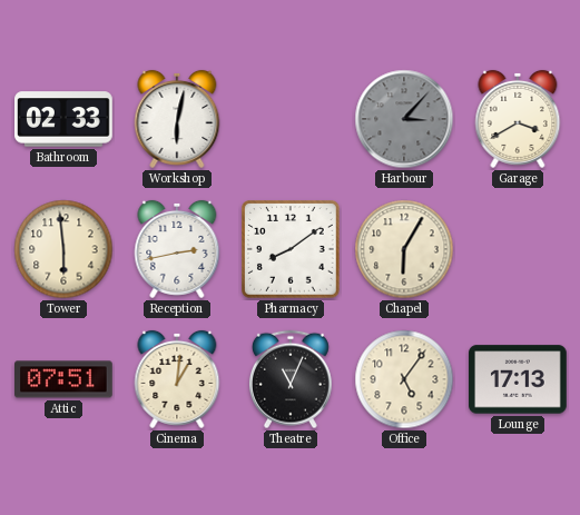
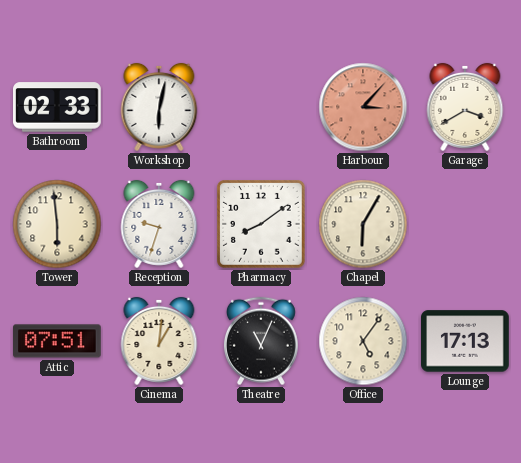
Harbour dial: grey -> salmon
Reception: 2:43 -> 9:33
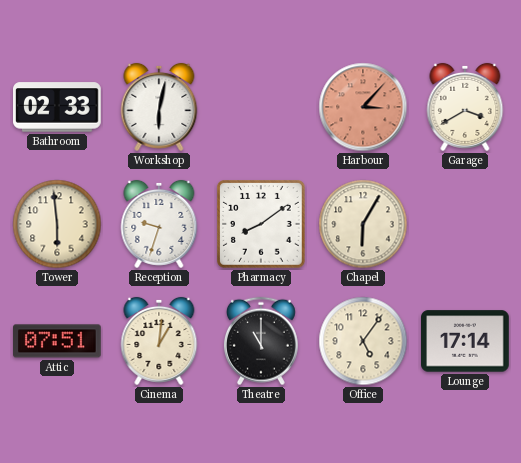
Theatre: 11:04 -> 11:00
Lounge: 17:13 -> 17:14
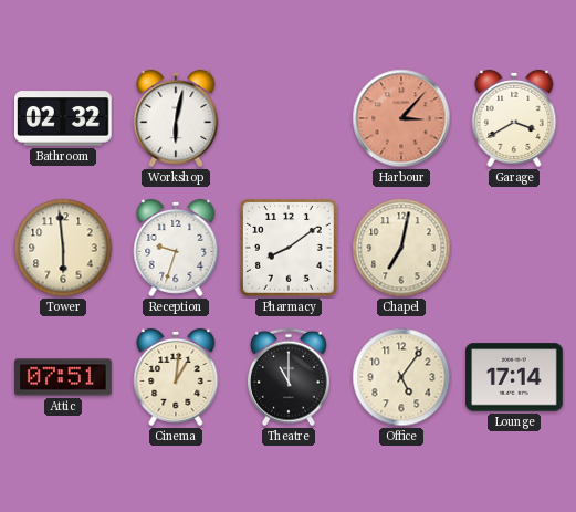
Bathroom: 02:33 -> 02:32
Chapel: 6:05 -> 7:02
